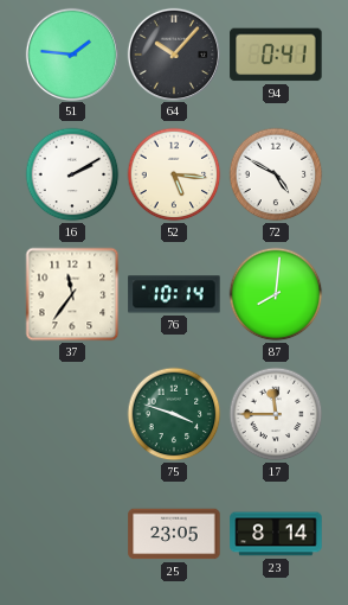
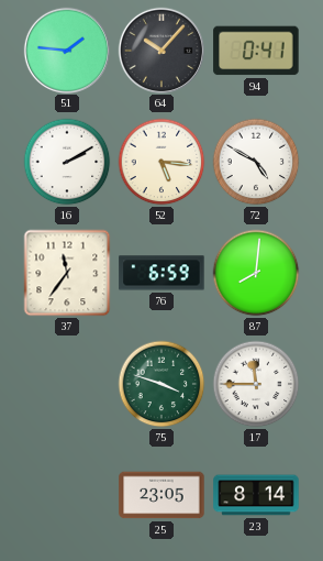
76: 10:14 -> 6:59
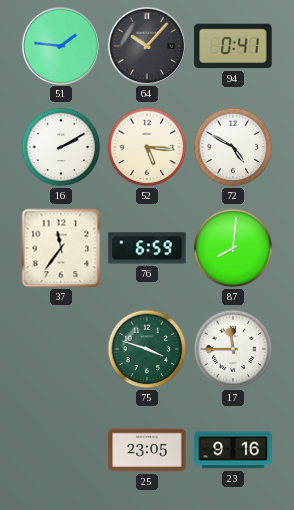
23: 8:14 -> 9:16
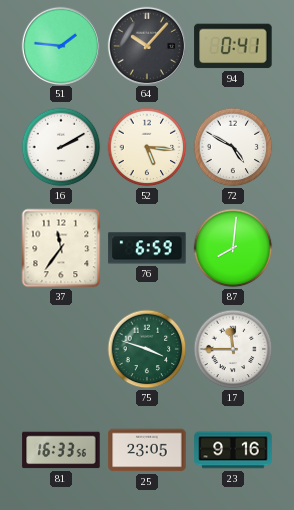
81: none -> 16:33
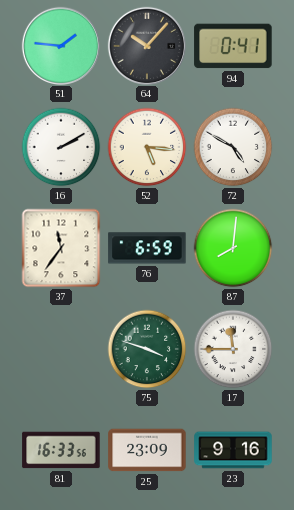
25: 23:05 -> 23:09
